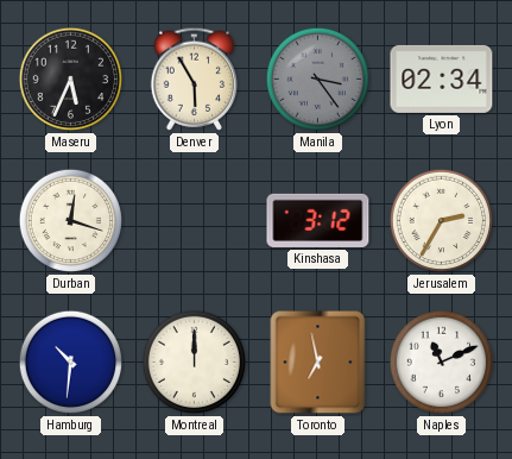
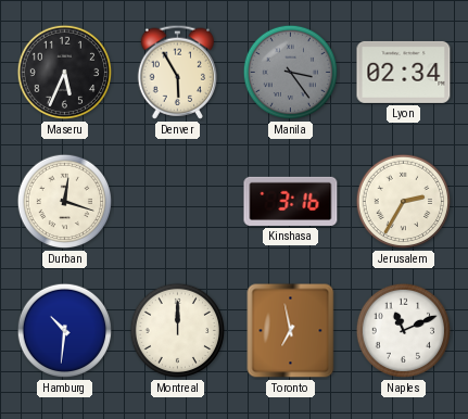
Kinshasa: 3:12 -> 3:16
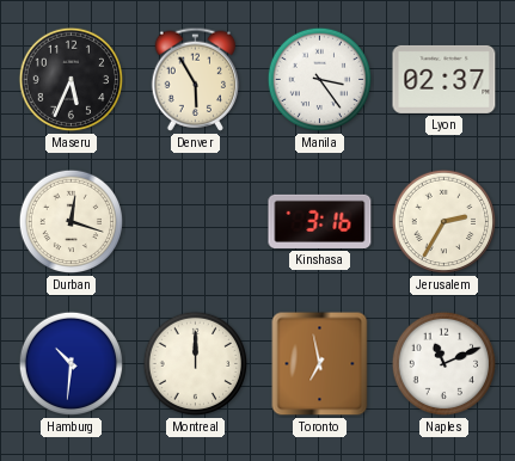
Manila dial: grey -> white
Lyon: 02:34 -> 02:37
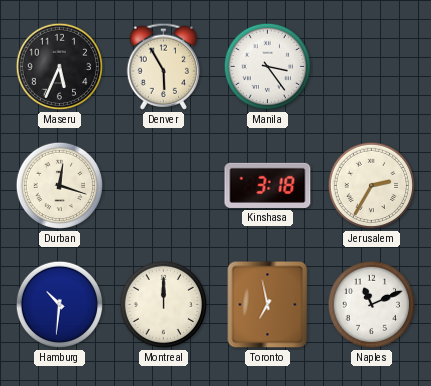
Lyon: 02:37 -> none
Kinshasa: 3:16 -> 3:18
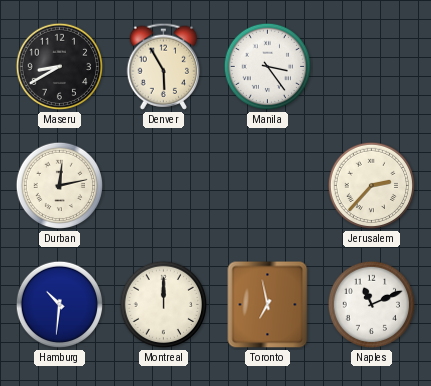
Maseru: 5:34 -> 8:40
Durban: 12:18 -> 12:13
Kinshasa: 3:18 -> none
Jerusalem: 2:35 -> 2:37
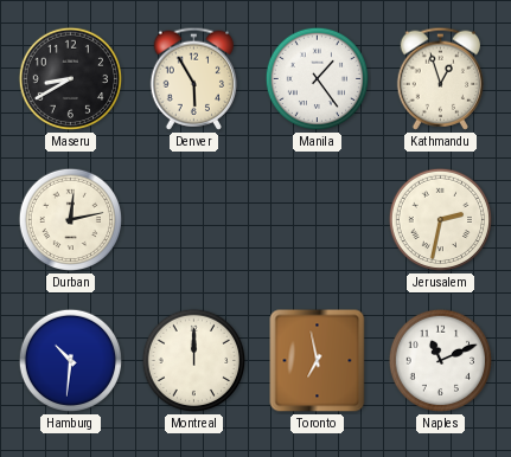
Manila: 3:24 -> 1:24
Kathmandu: none -> 12:57
Jerusalem: 2:37 -> 2:32
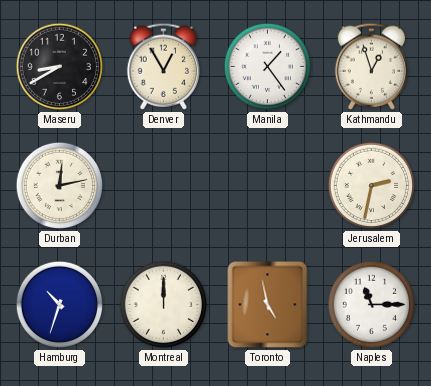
Denver: 5:55 -> 12:55
Hamburg: 10:31 -> 10:33
Toronto: 6:58 -> 4:58
Naples: 11:11 -> 11:15
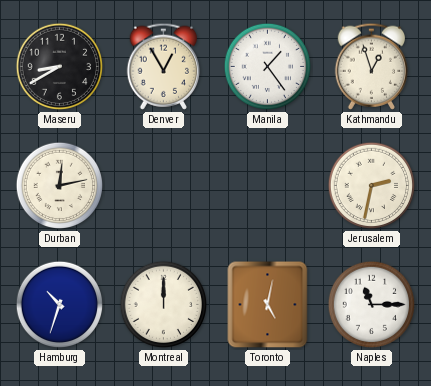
Toronto: 4:58 -> 5:02
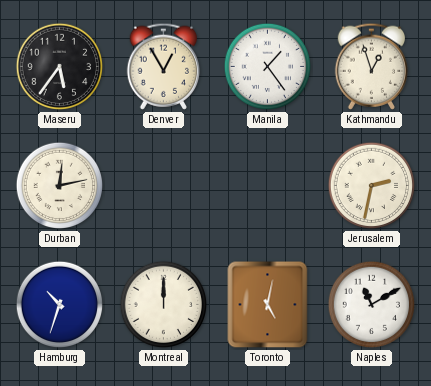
Maseru: 8:40 -> 5:36
Naples: 11:15 -> 11:10
